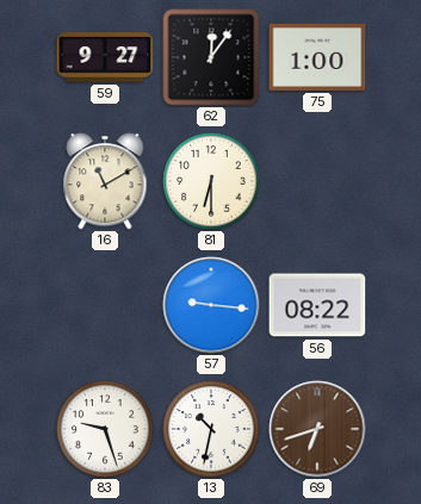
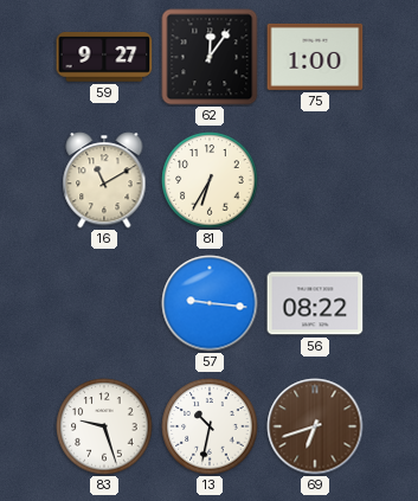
81: 6:30 -> 6:35
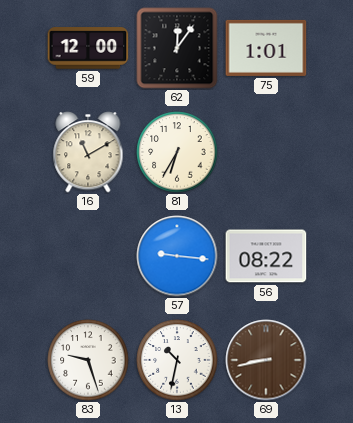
59: 9:27 -> 12:00
75: 1:00 -> 1:01
69: 6:42 -> 8:43
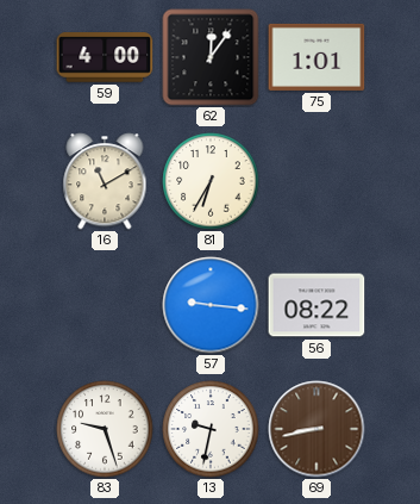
59: 12:00 -> 4:00
13: 10:32 -> 9:32
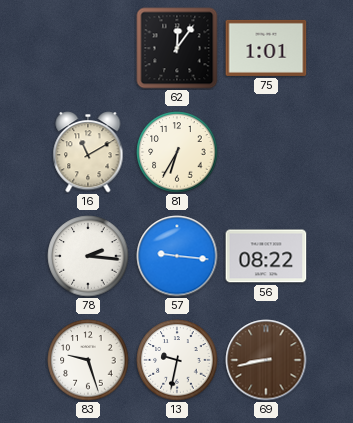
59: 4:00 -> none
78: none -> 2:16
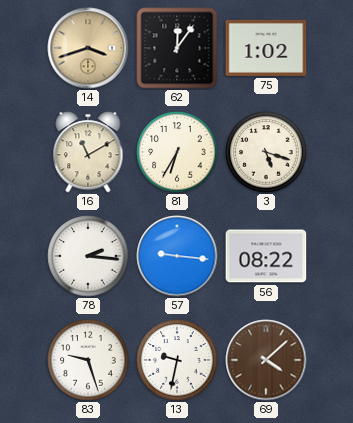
14: none -> 3:42
75: 1:01 -> 1:02
3: none -> 5:18
69: 8:43 -> 4:08
